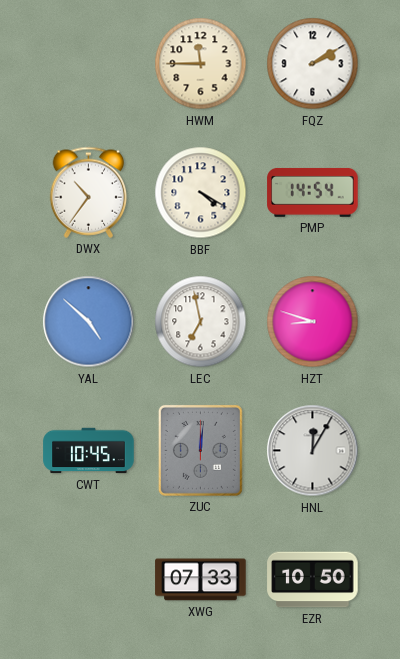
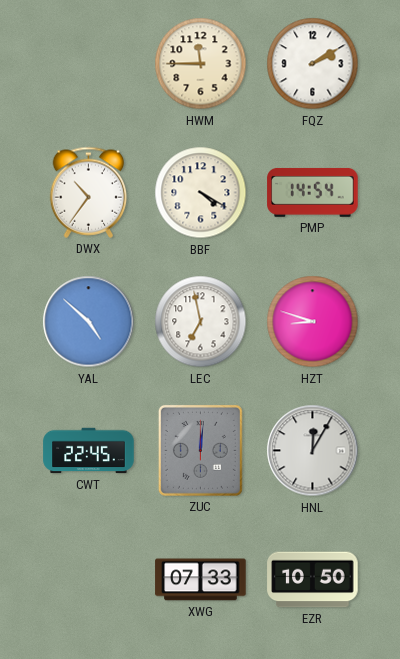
CWT: 10:45 -> 22:45
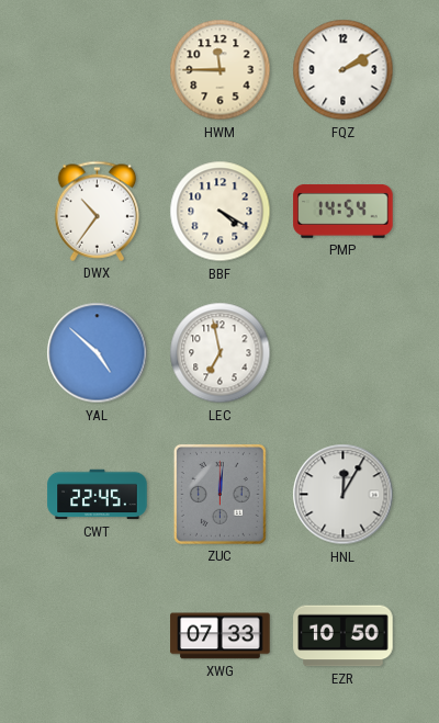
HZT: 8:48 -> none
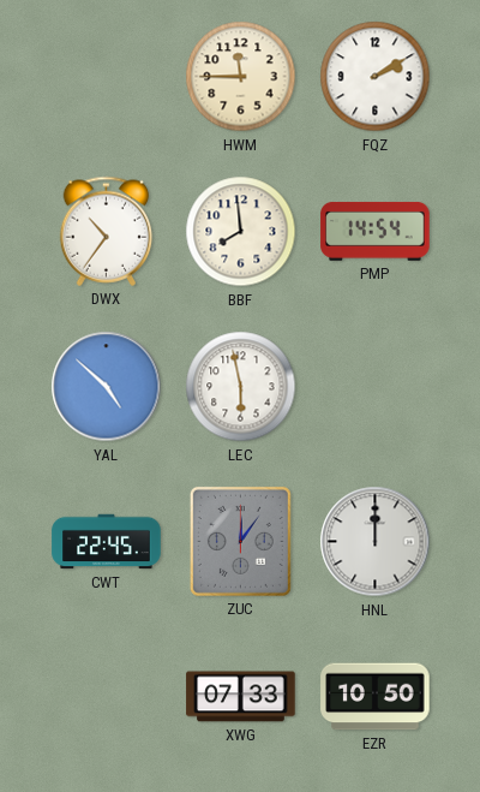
BBF: 4:20 -> 7:59
LEC: 6:58 -> 5:58
ZUC: 12:01 -> 12:06
HNL: 12:05 -> 12:00
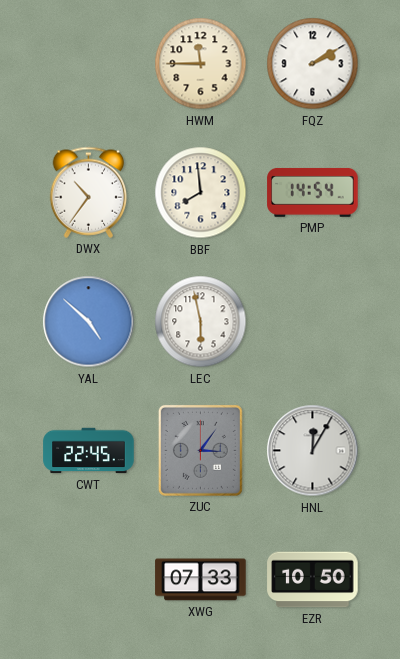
ZUC: 12:06 -> 3:06
HNL: 12:00 -> 12:05
